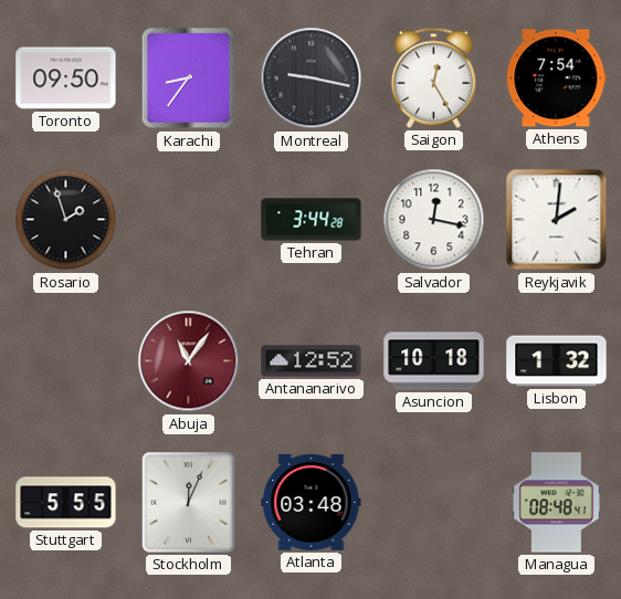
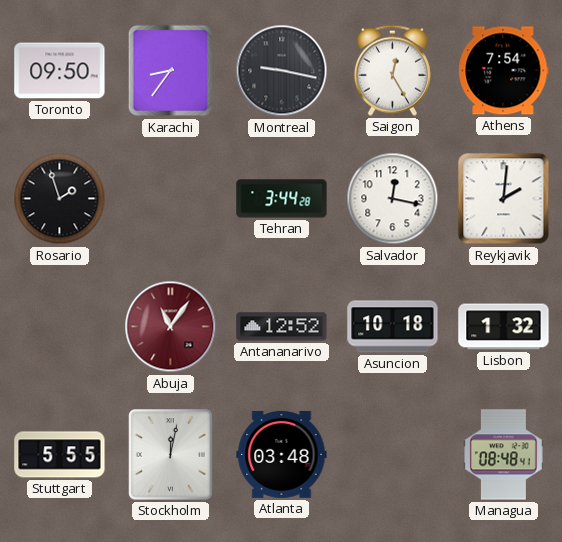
Stockholm: 12:04 -> 12:02
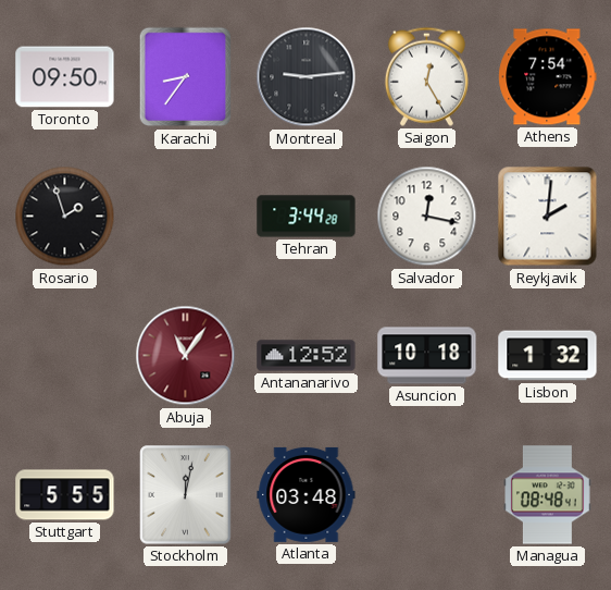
Montreal: 9:17 -> 9:14
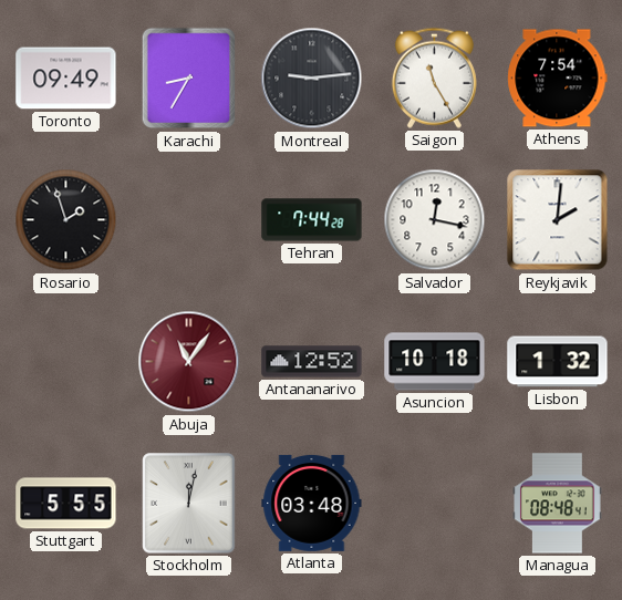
Toronto: 09:50 -> 09:49
Karachi: 8:36 -> 8:35
Saigon: 12:25 -> 11:25
Tehran: 3:44 -> 7:44
